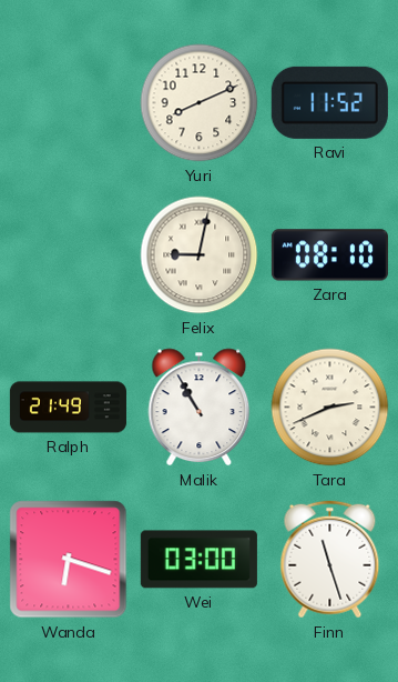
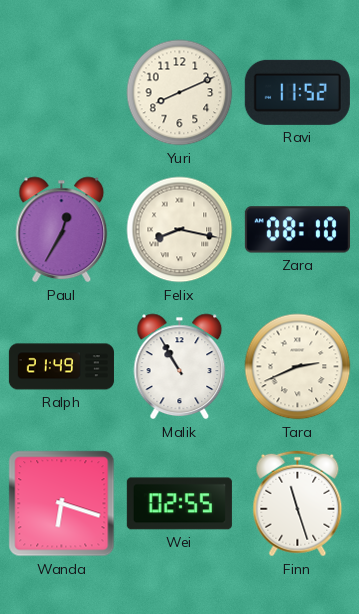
Paul: none -> 12:35
Felix: 9:02 -> 8:17
Wei: 03:00 -> 02:55
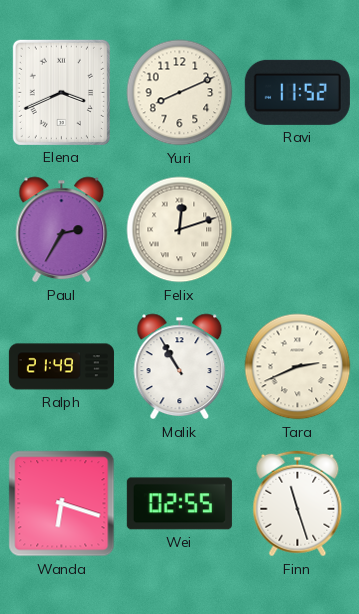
Elena: none -> 3:41
Paul: 12:35 -> 2:35
Felix: 8:17 -> 12:12
Zara: 08:10 -> none
